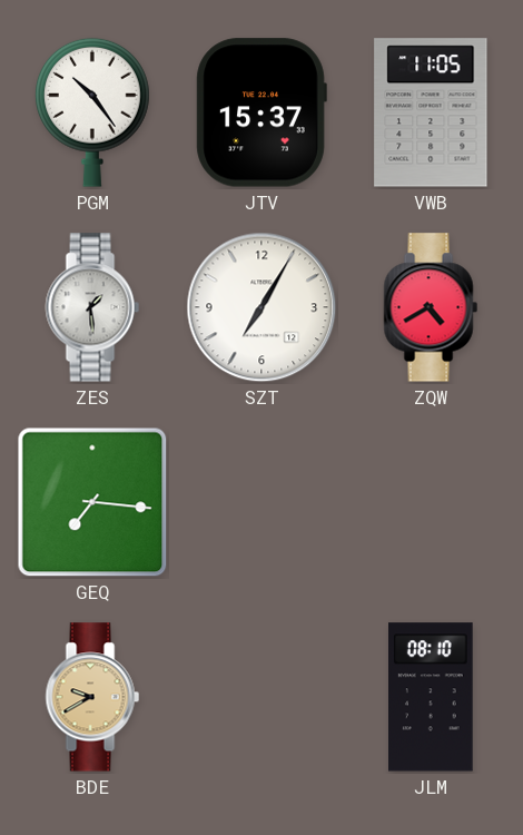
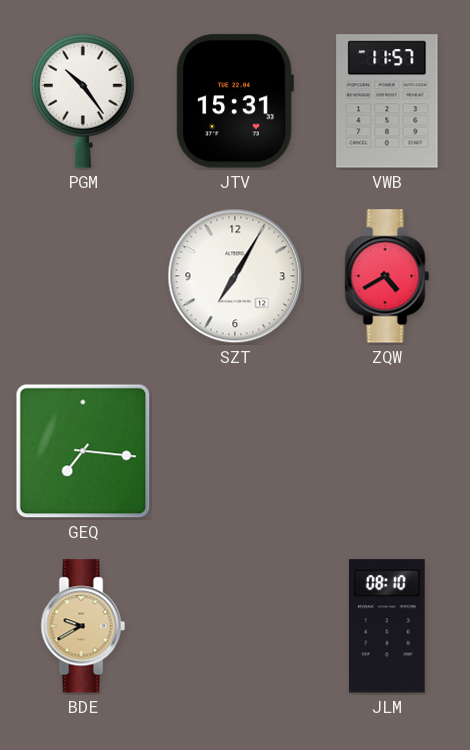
JTV: 15:37 -> 15:31
VWB: 11:05 -> 11:57
ZES: 1:29 -> none
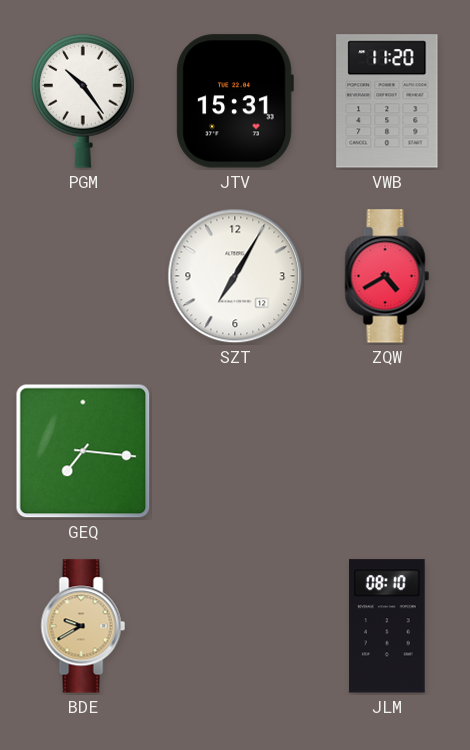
VWB: 11:57 -> 11:20
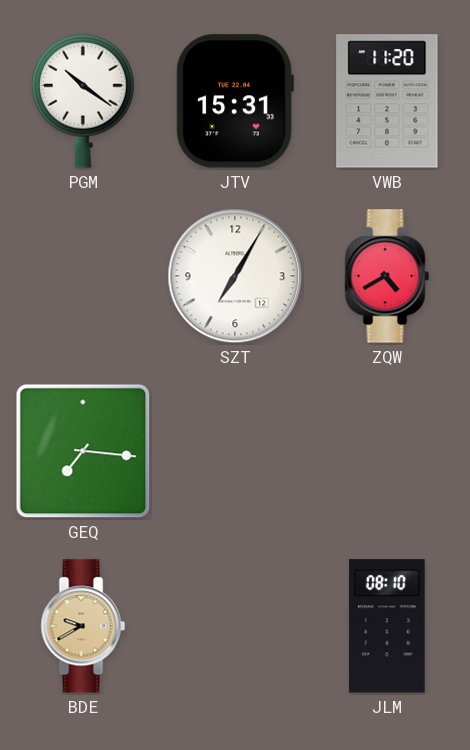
PGM: 10:24 -> 10:21
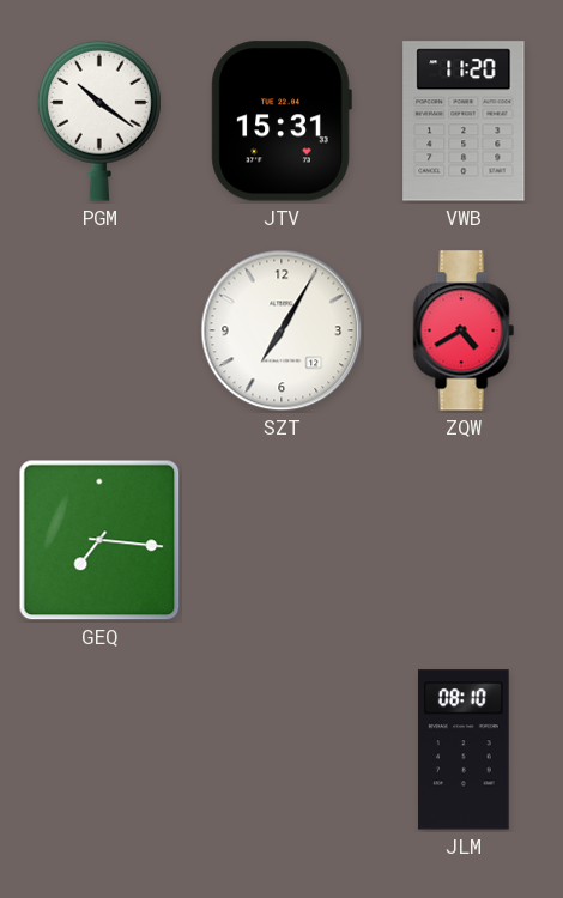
BDE: 9:40 -> none
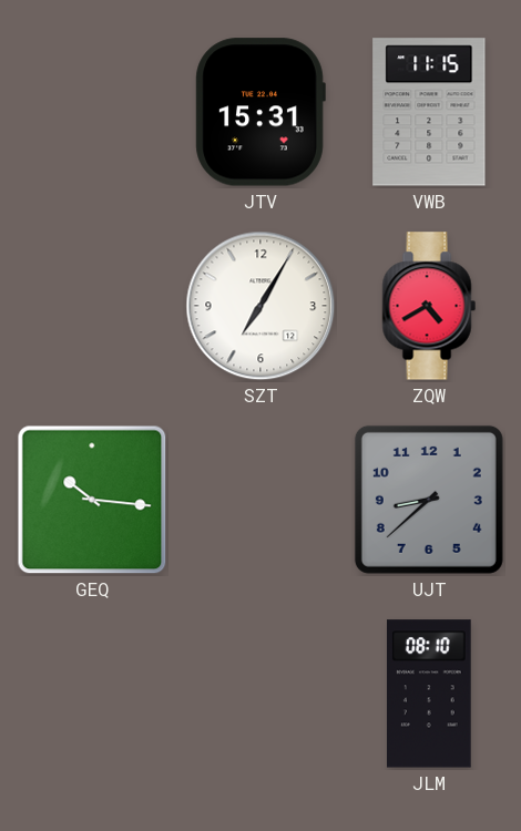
PGM: 10:21 -> none
VWB: 11:20 -> 11:15
GEQ: 7:16 -> 10:16
UJT: none -> 8:38
